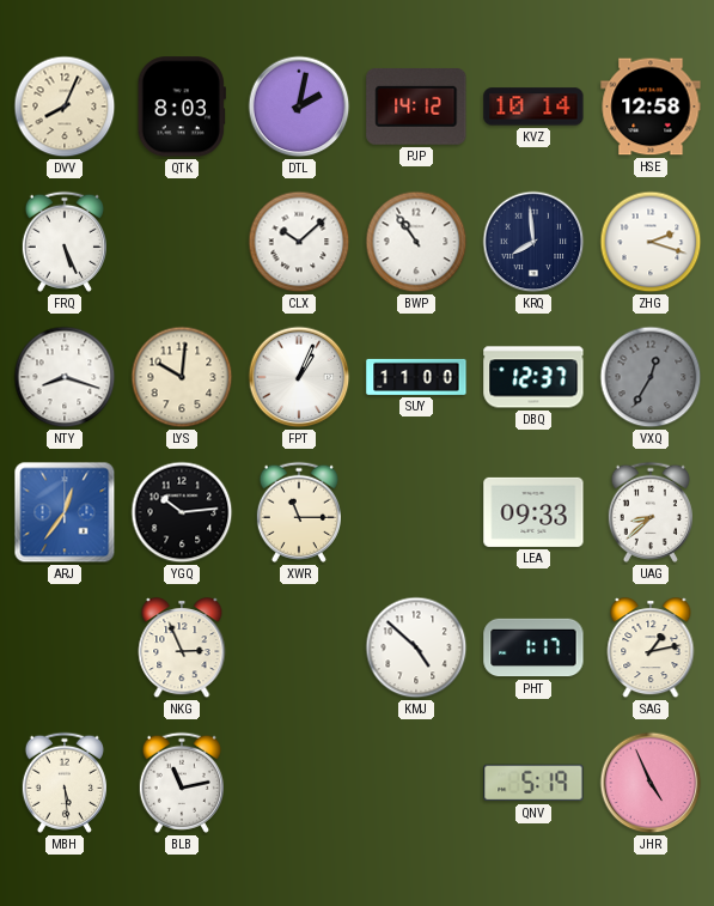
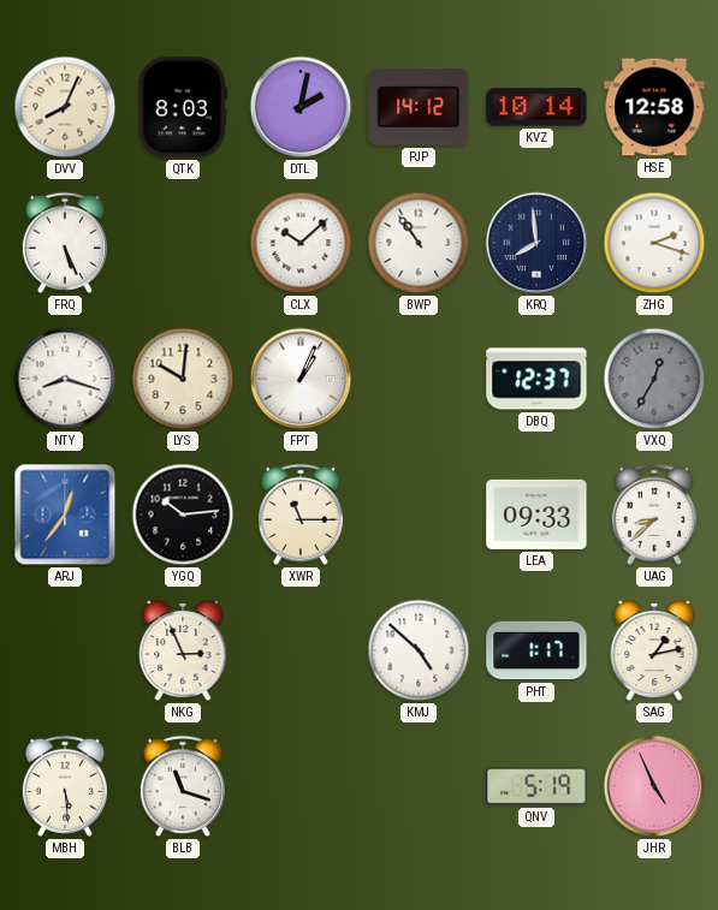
SUY: 11:00 -> none
BLB: 11:13 -> 11:18
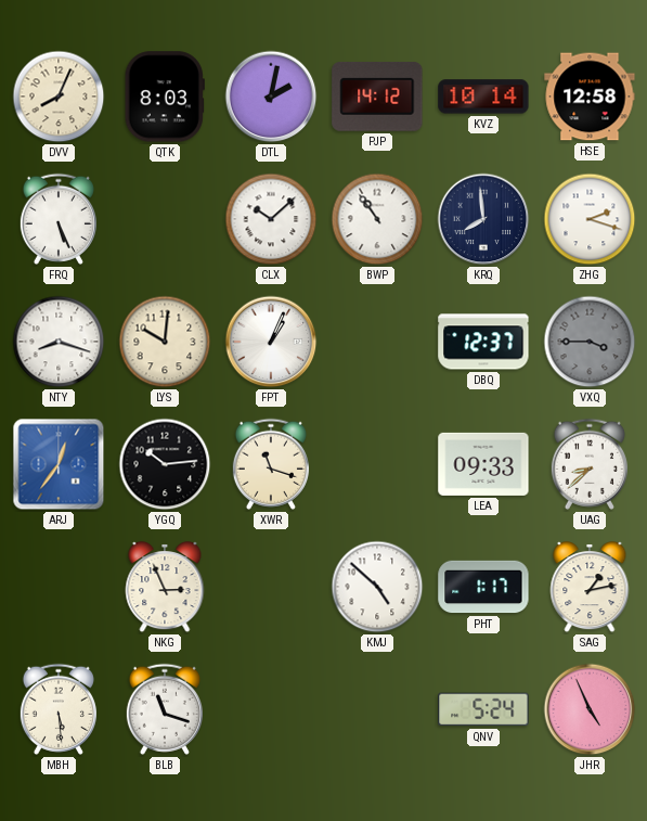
VXQ: 12:35 -> 3:45
XWR: 11:15 -> 11:18
QNV: 5:19 -> 5:24
